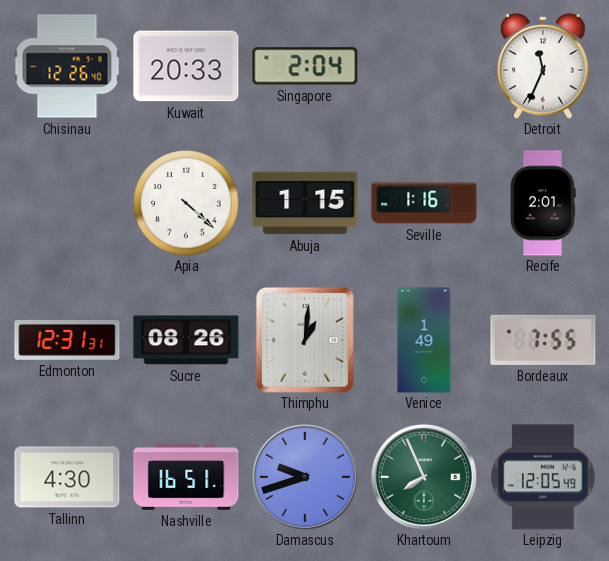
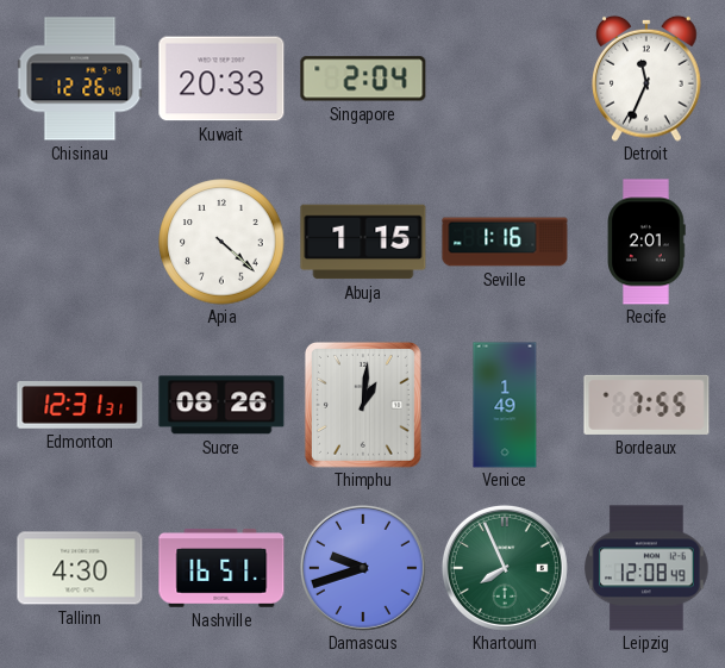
Leipzig: 12:05 -> 12:08
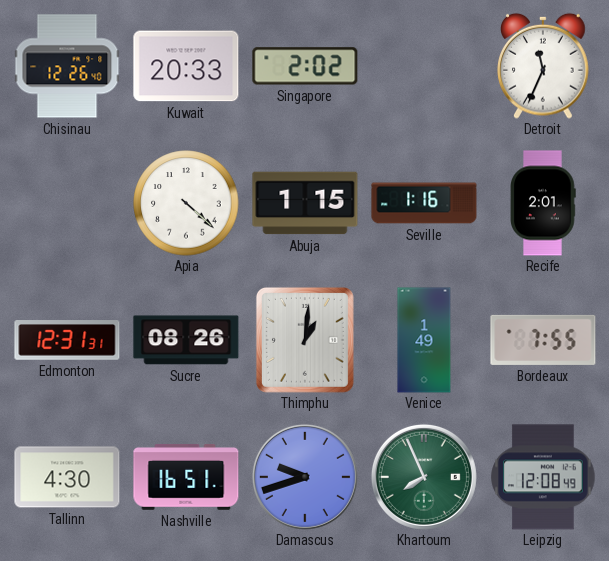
Singapore: 2:04 -> 2:02
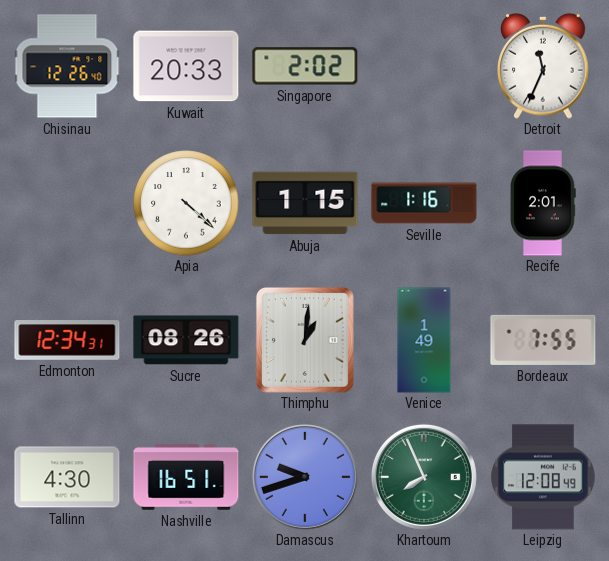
Edmonton: 12:31 -> 12:34
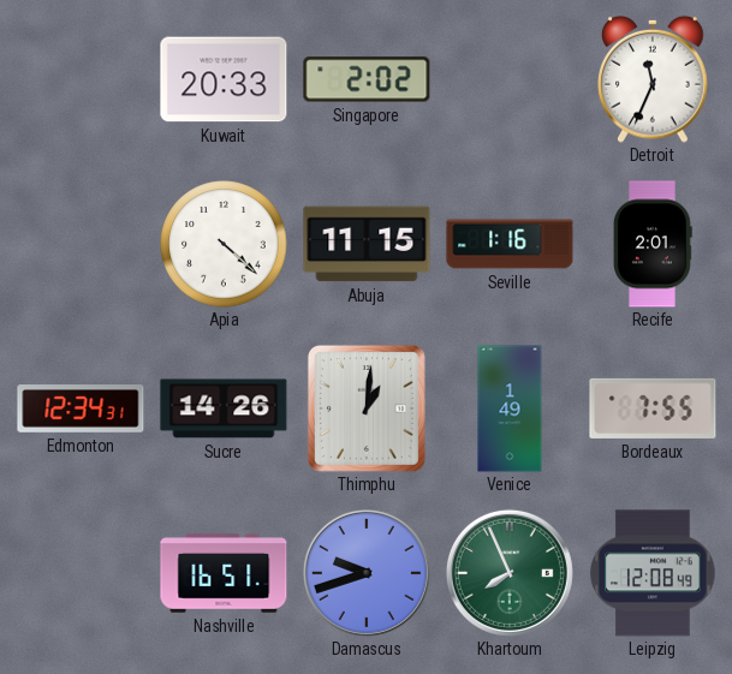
Chisinau: 12:26 -> none
Abuja: 1:15 -> 11:15
Sucre: 08:26 -> 14:26
Tallinn: 4:30 -> none
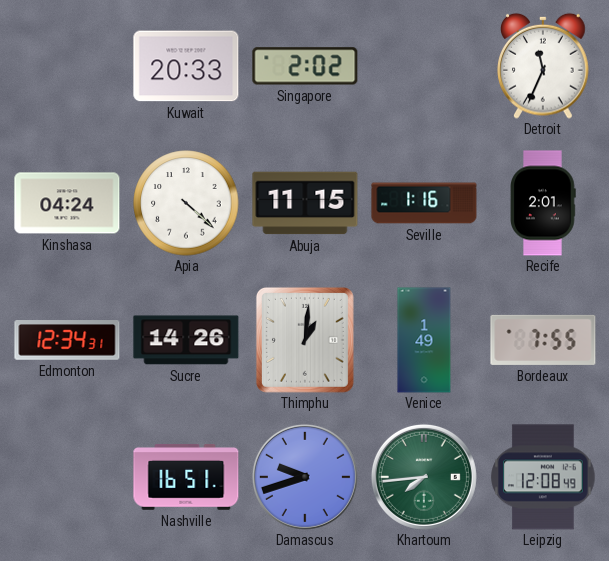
Kinshasa: none -> 04:24
Khartoum: 7:56 -> 7:44
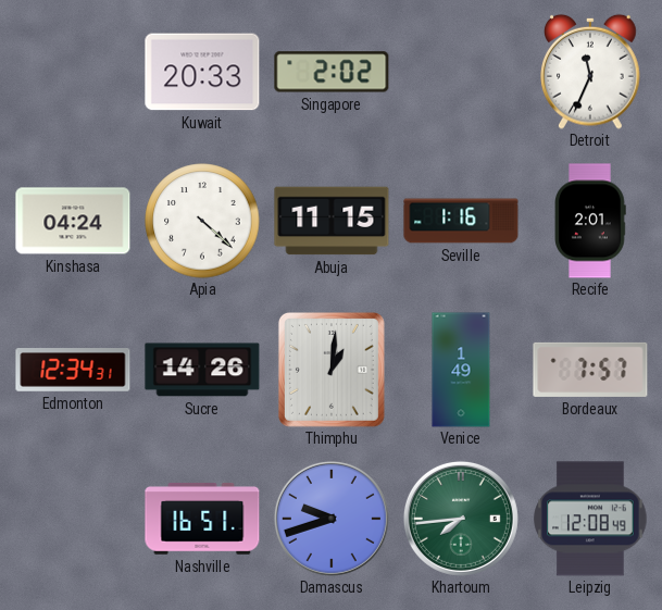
Bordeaux: 7:55 -> 7:57
